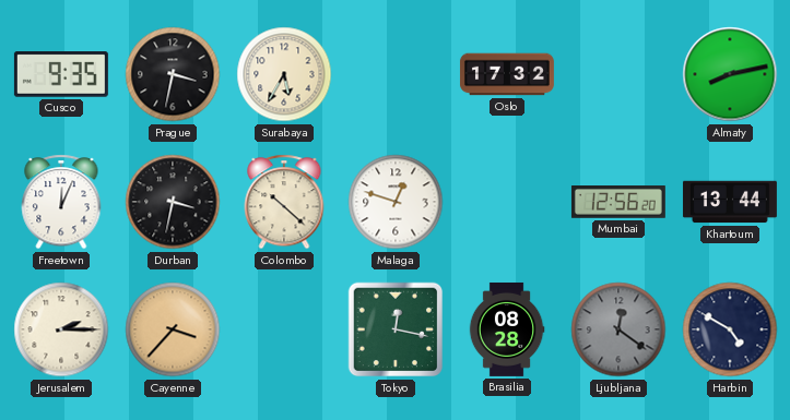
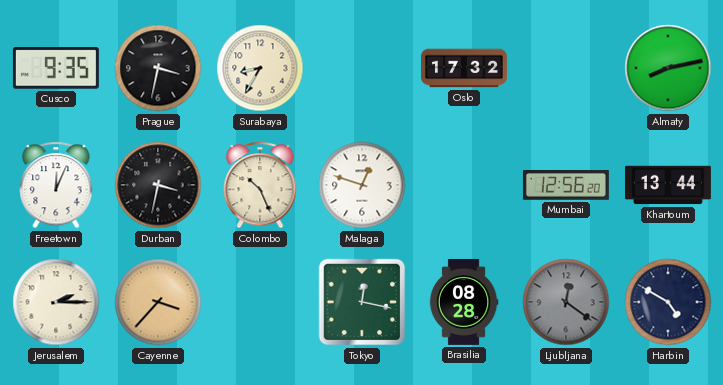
Surabaya: 5:35 -> 8:35
Colombo: 10:22 -> 10:26
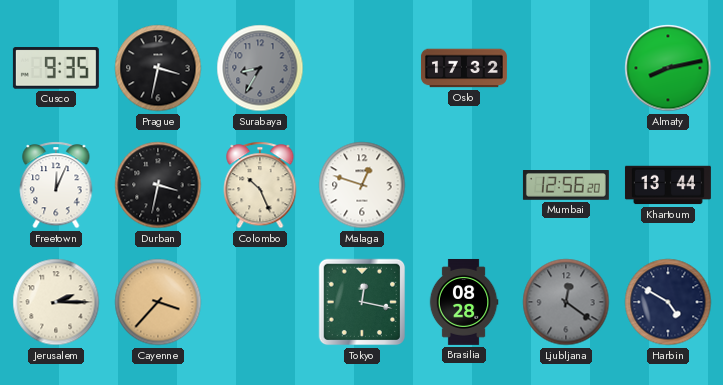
Surabaya dial: cream -> grey
